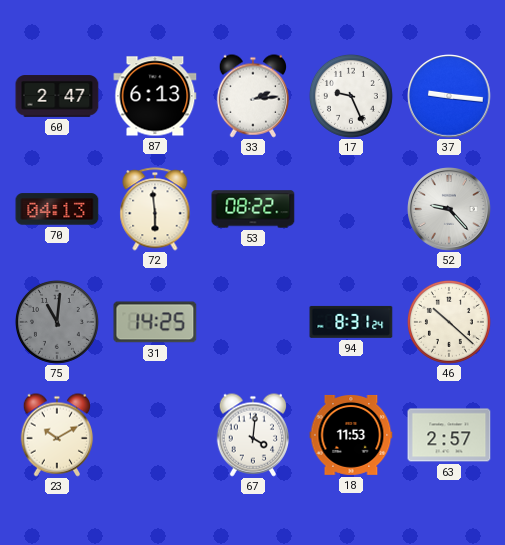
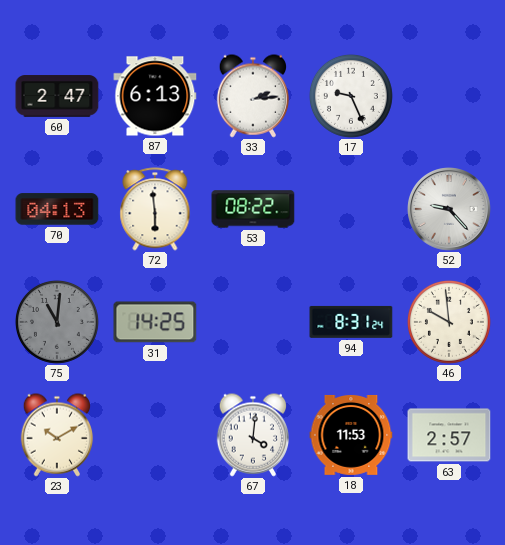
37: 9:16 -> none
46: 10:22 -> 9:59
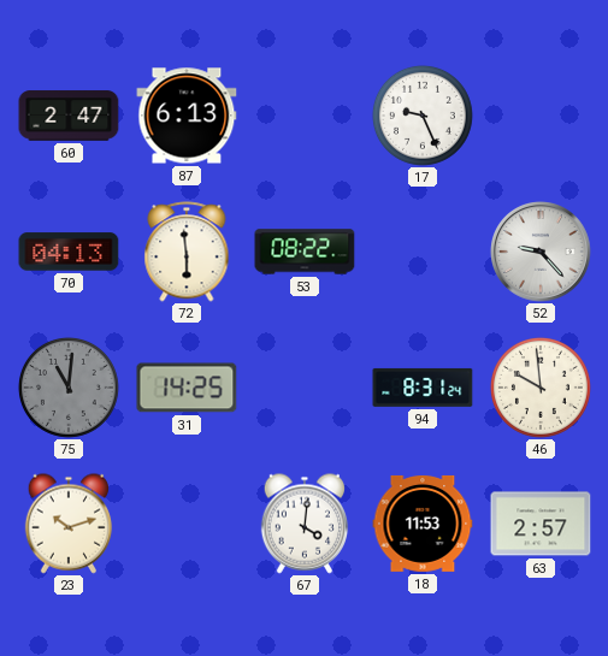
33: 2:14 -> none
23: 10:10 -> 10:12
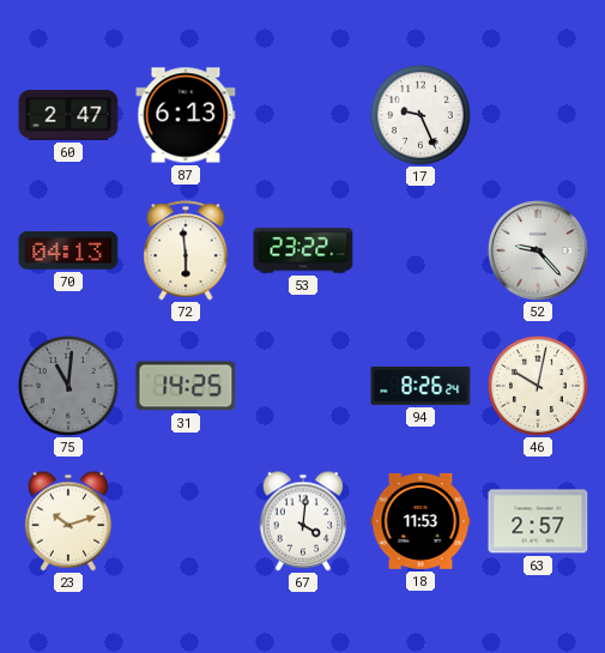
53: 08:22 -> 23:22
94: 8:31 -> 8:26
46: 9:59 -> 10:02
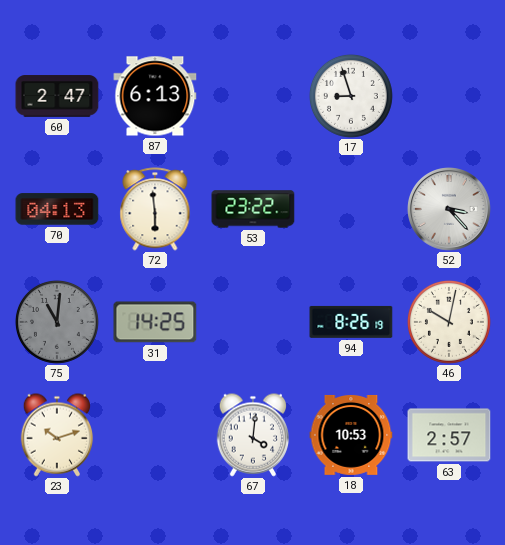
17: 9:26 -> 8:57
52: 9:23 -> 3:23
94: 8:26:24 -> 8:26:19
18: 11:53 -> 10:53
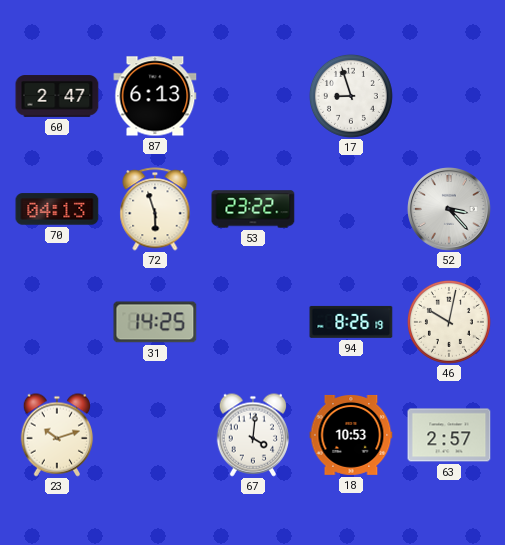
72: 5:59 -> 5:57
75: 11:01 -> none
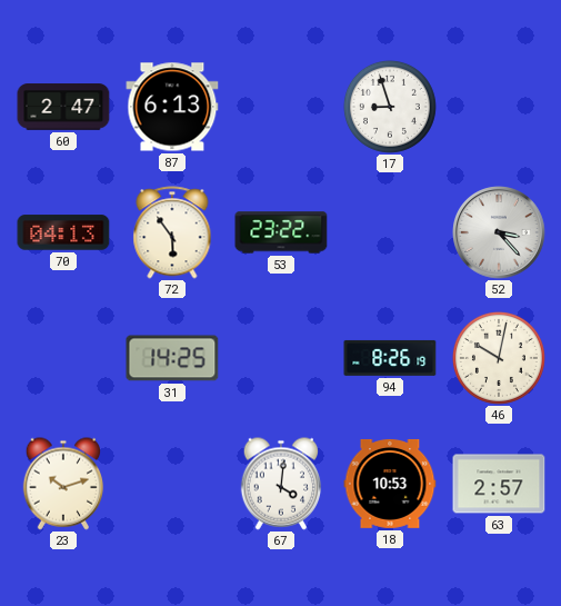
72: 5:57 -> 5:54
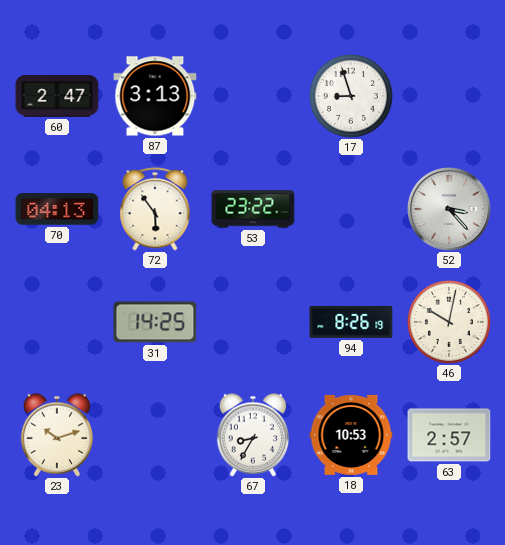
87: 6:13 -> 3:13
67: 4:01 -> 8:35
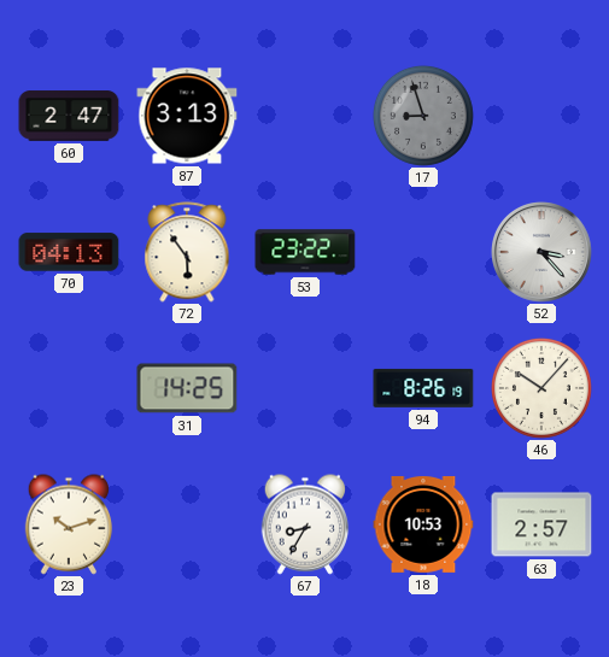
17 dial: white -> grey
46: 10:02 -> 10:07
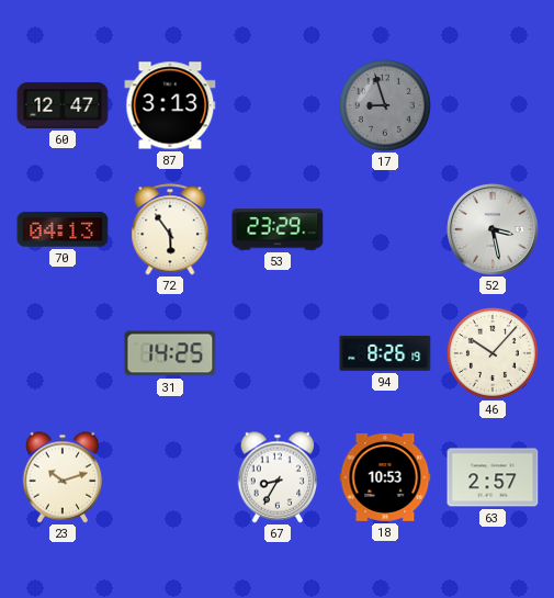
60: 2:47 -> 12:47
53: 23:22 -> 23:29
52: 3:23 -> 3:28
